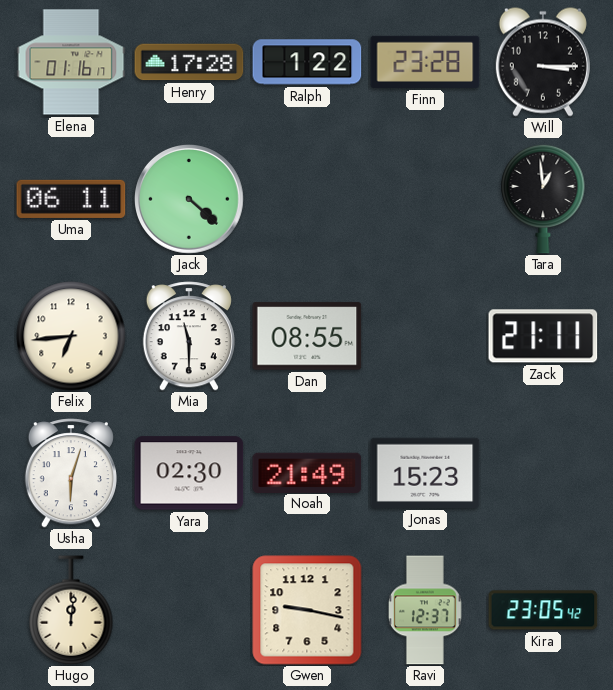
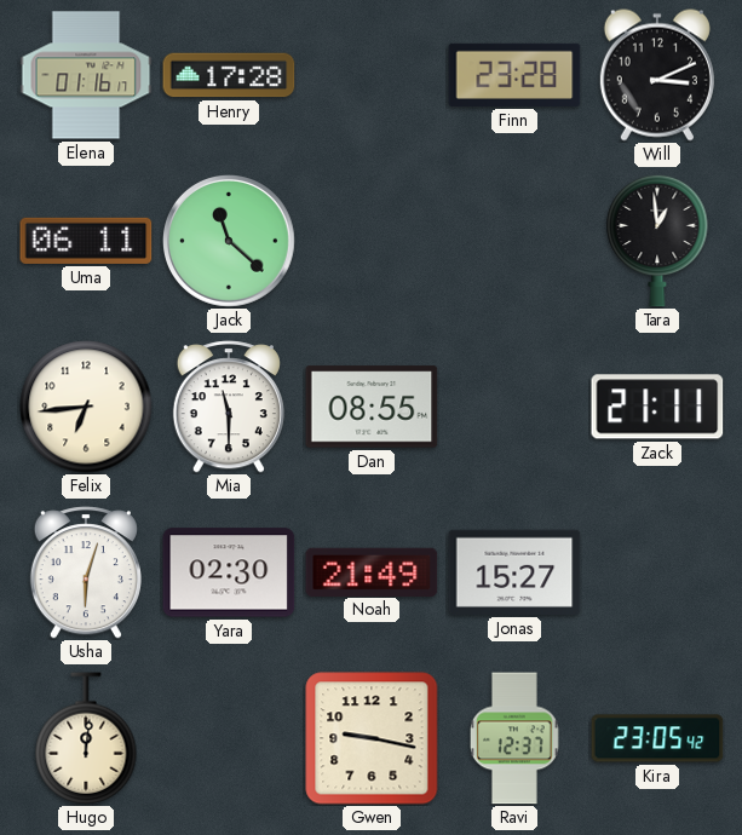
Ralph: 1:22 -> none
Will: 3:15 -> 3:11
Jack: 4:22 -> 11:22
Jonas: 15:23 -> 15:27
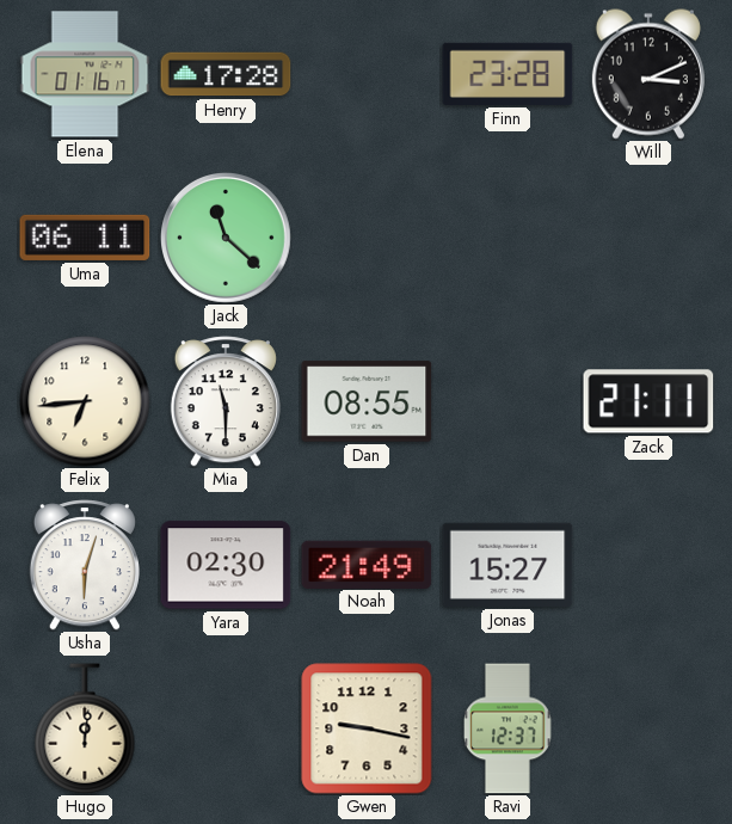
Tara: 12:59 -> none
Kira: 23:05 -> none
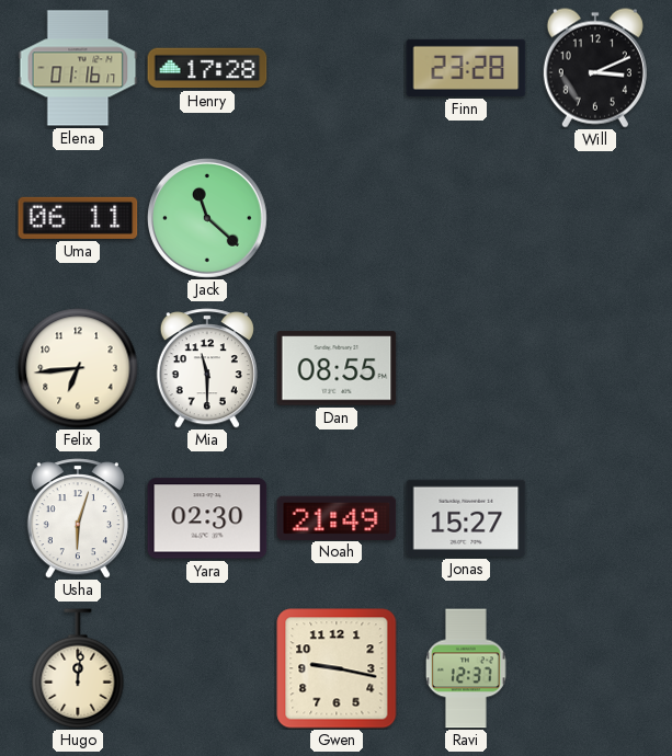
Zack: 21:11 -> none
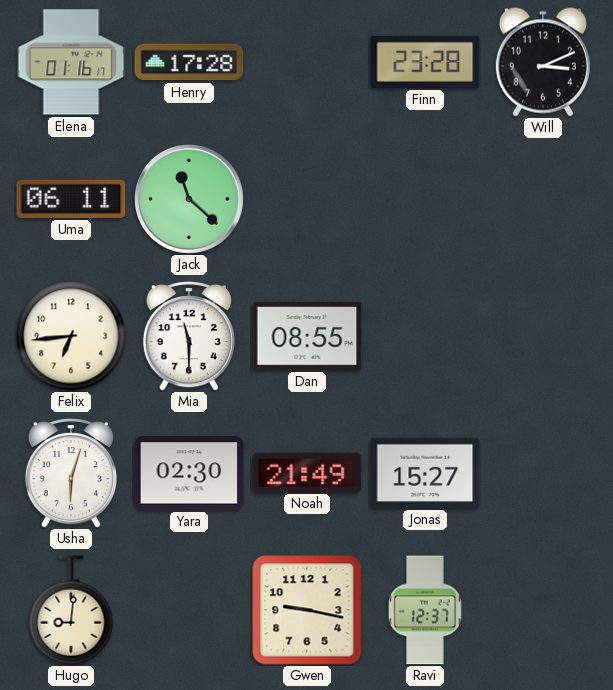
Hugo: 12:01 -> 9:01
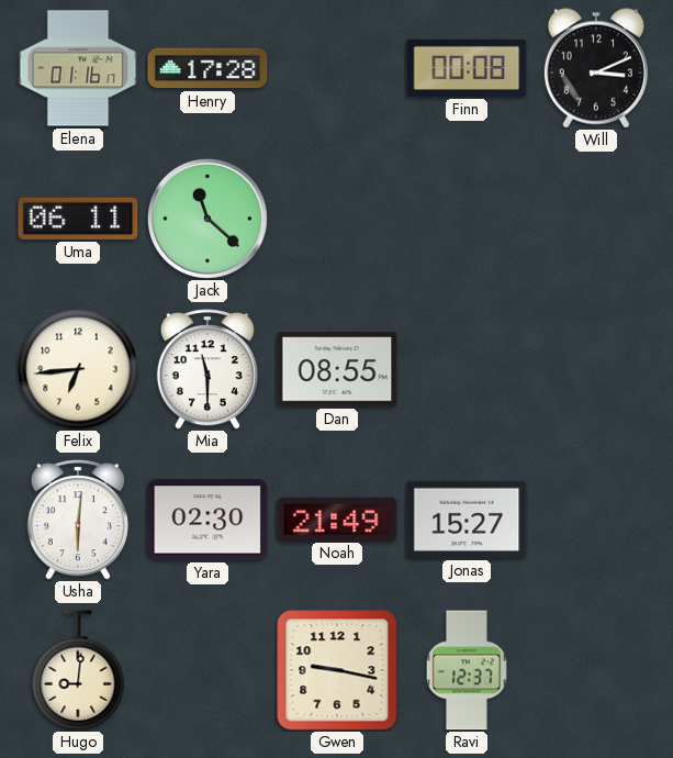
Finn: 23:28 -> 00:08
Usha: 6:03 -> 6:01
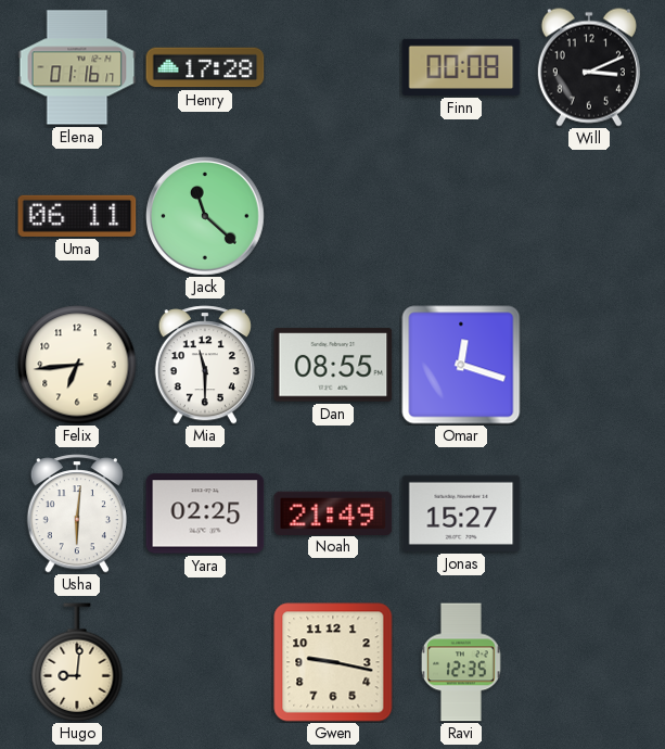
Omar: none -> 12:18
Yara: 02:30 -> 02:25
Ravi: 12:37 -> 12:35
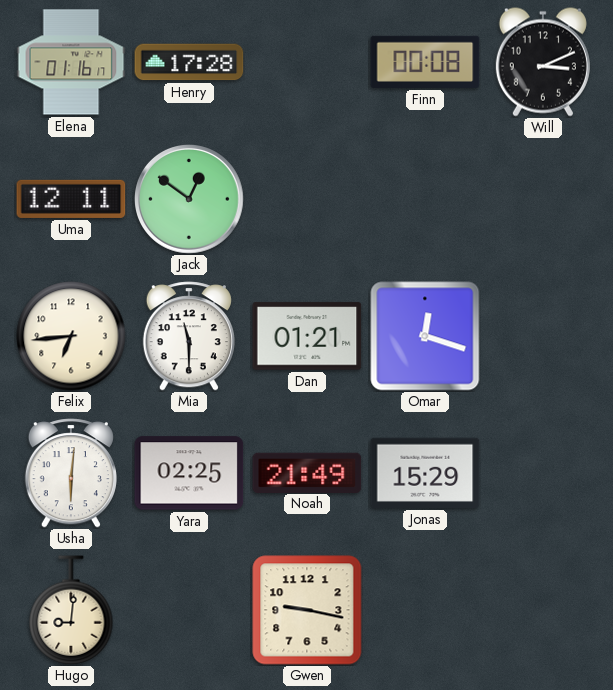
Uma: 06:11 -> 12:11
Jack: 11:22 -> 12:51
Dan: 08:55 -> 01:21
Jonas: 15:27 -> 15:29
Ravi: 12:35 -> none
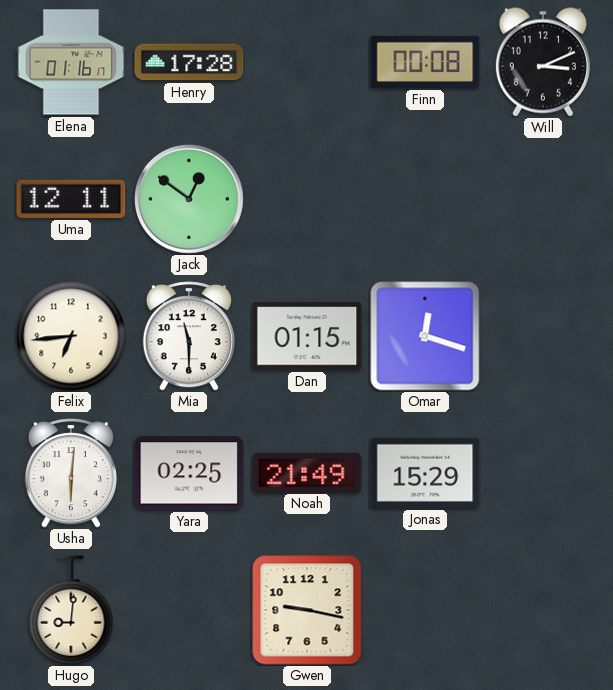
Dan: 01:21 -> 01:15
